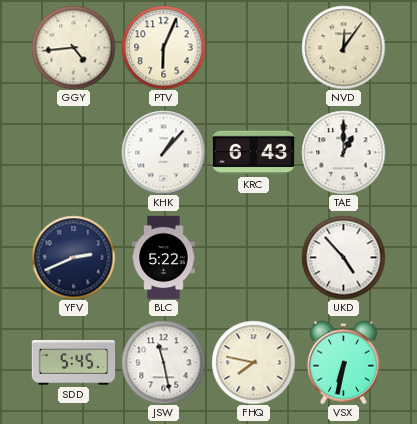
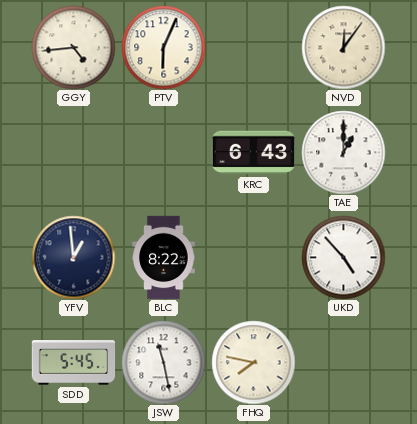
KHK: 1:07 -> none
YFV: 2:41 -> 12:59
BLC: 5:22 -> 8:22
VSX: 6:32 -> none
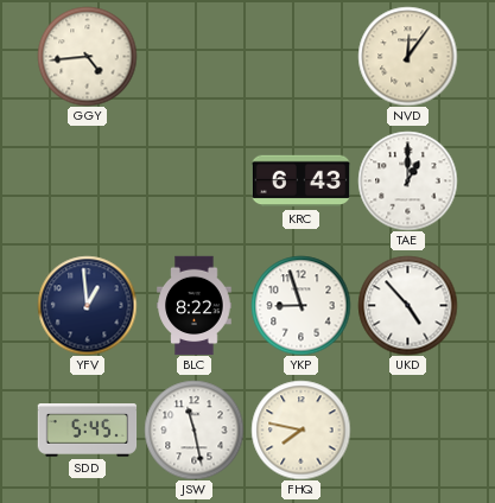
PTV: 6:04 -> none
YKP: none -> 8:57
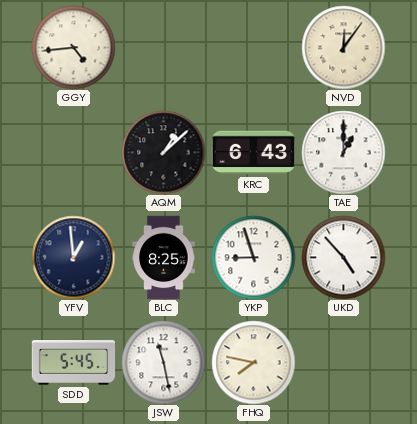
AQM: none -> 1:08
BLC: 8:22 -> 8:25
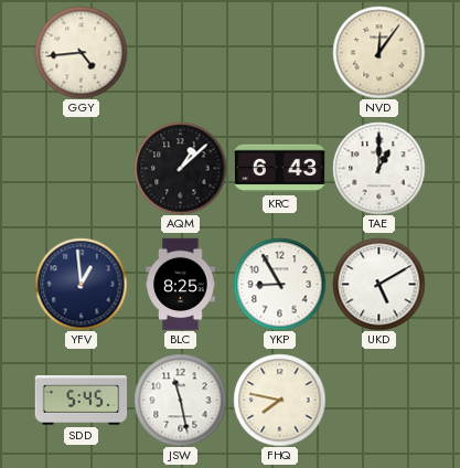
YKP: 8:57 -> 8:55
UKD: 4:53 -> 5:10
